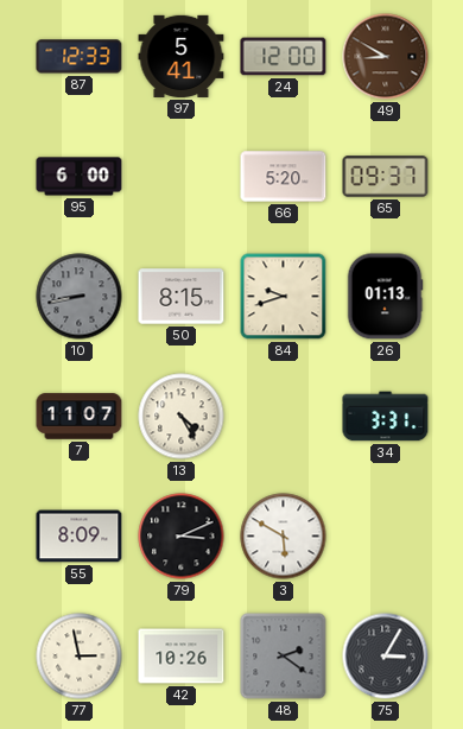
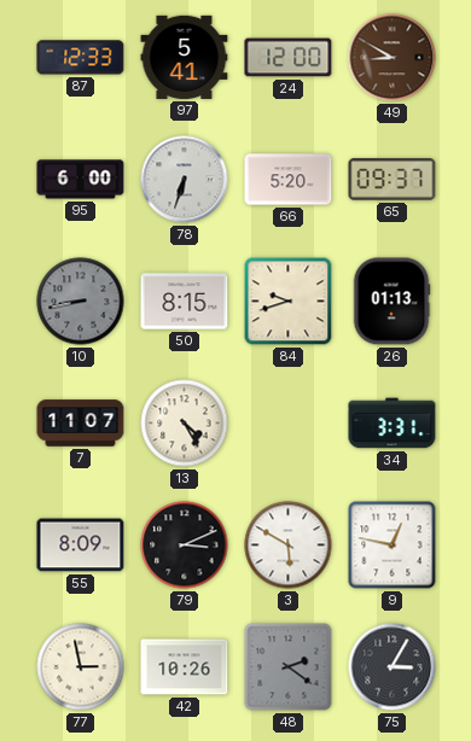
78: none -> 6:33
9: none -> 12:47
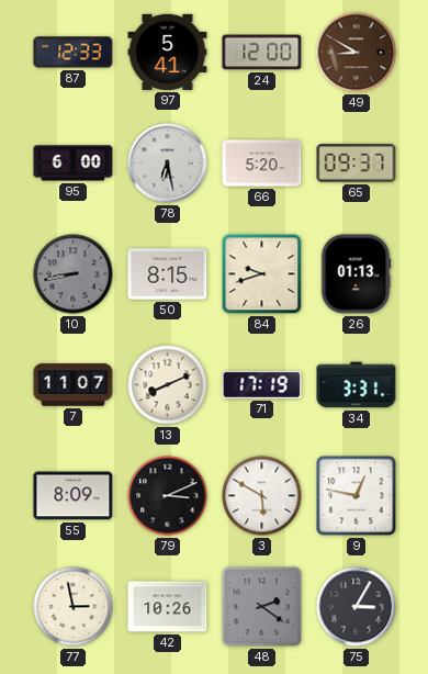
78: 6:33 -> 6:28
13: 4:25 -> 8:11
71: none -> 17:19
